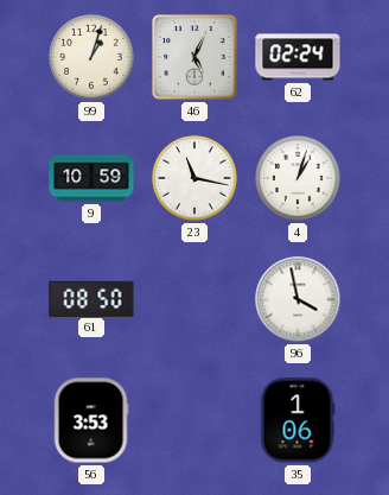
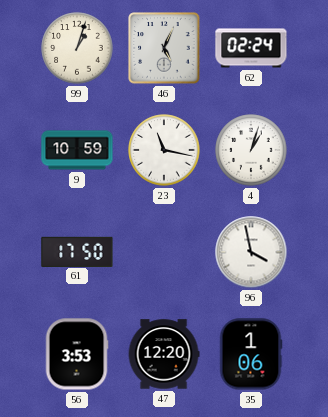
61: 08:50 -> 17:50
47: none -> 12:20
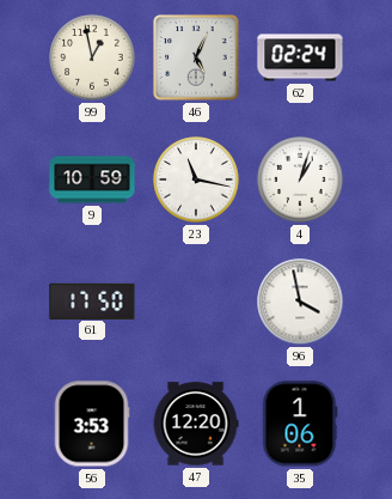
99: 1:03 -> 12:58
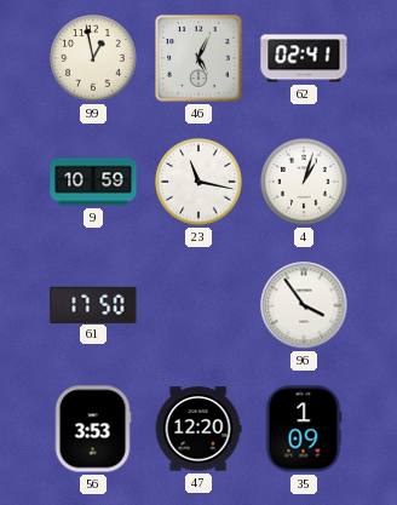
62: 02:24 -> 02:41
96: 3:58 -> 3:54
35: 1:06 -> 1:09
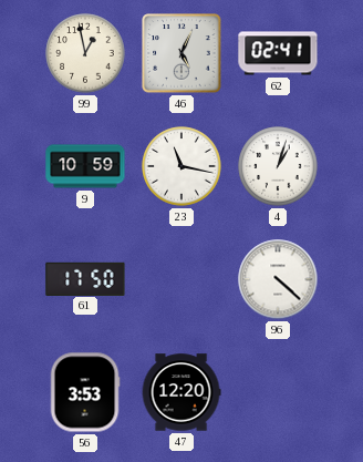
96: 3:54 -> 4:22
35: 1:09 -> none
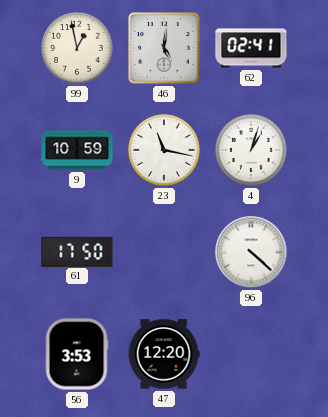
46: 5:04 -> 5:01
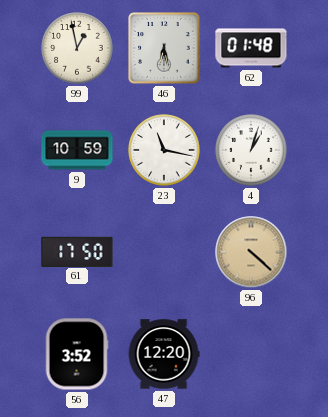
46: 5:01 -> 6:28
62: 02:41 -> 01:48
96 dial: white -> champagne
56: 3:53 -> 3:52
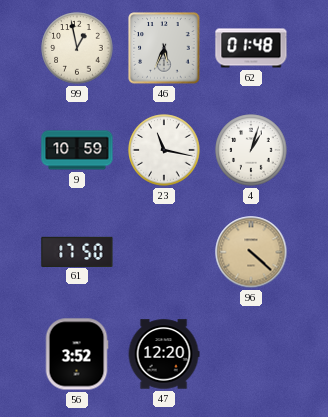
46: 6:28 -> 5:34
